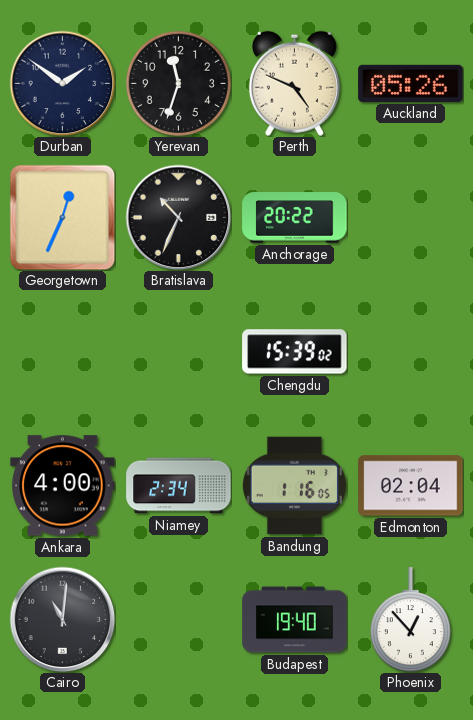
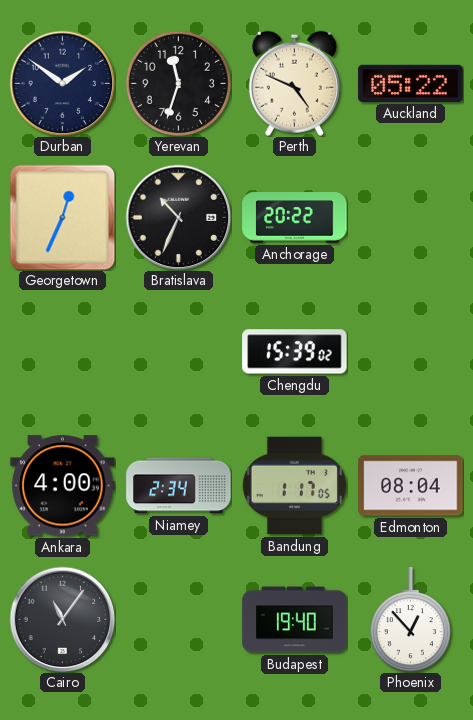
Auckland: 05:26 -> 05:22
Bandung: 1:16 -> 1:17
Edmonton: 02:04 -> 08:04
Cairo: 11:01 -> 11:06
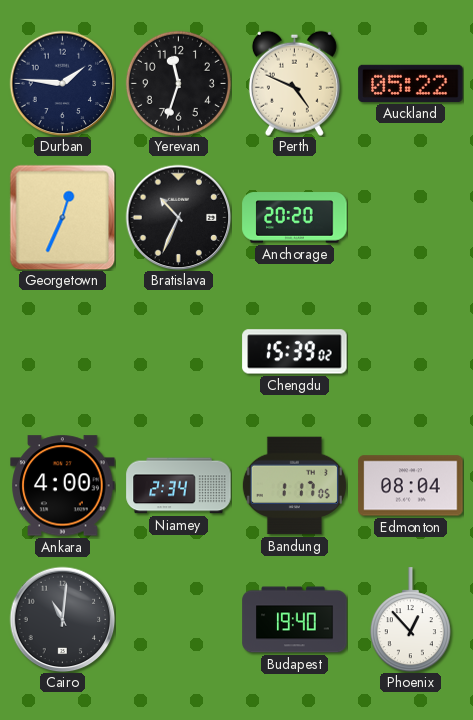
Durban: 1:51 -> 1:46
Anchorage: 20:22 -> 20:20
Cairo: 11:06 -> 11:01
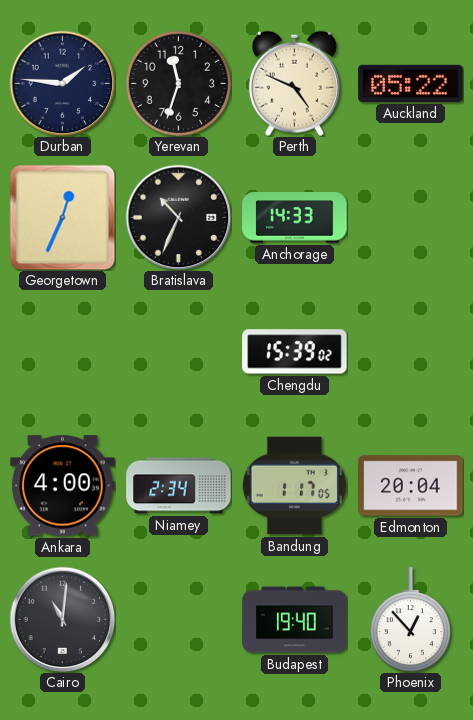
Anchorage: 20:20 -> 14:33
Edmonton: 08:04 -> 20:04
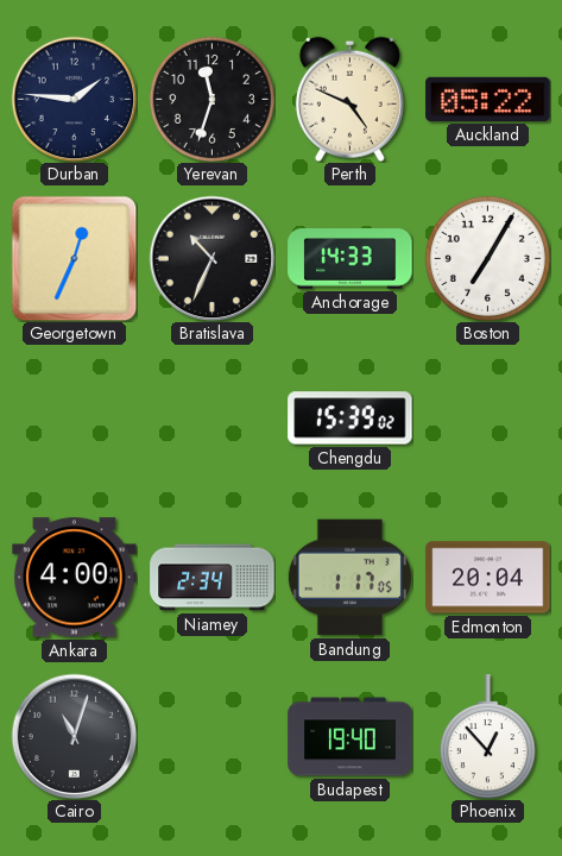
Boston: none -> 7:05
Cairo: 11:01 -> 11:03
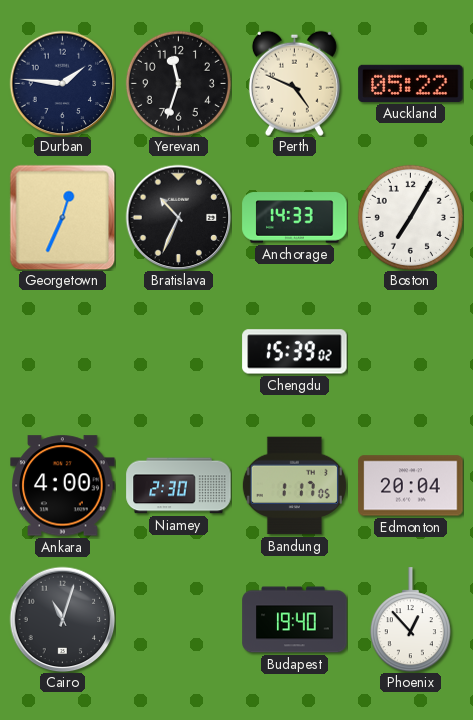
Niamey: 2:34 -> 2:30
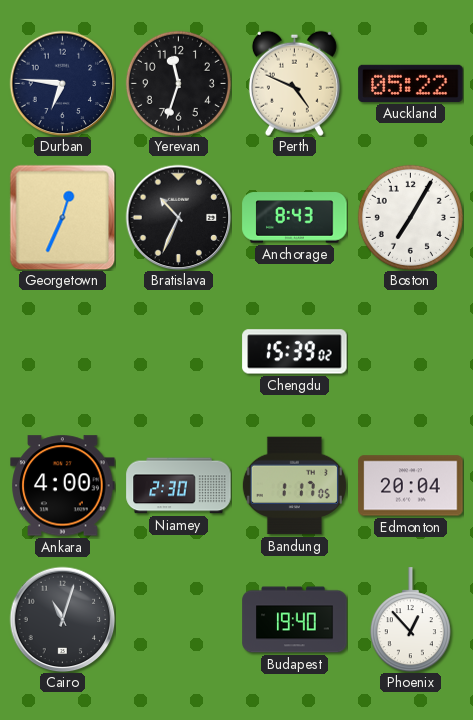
Durban: 1:46 -> 6:46
Anchorage: 14:33 -> 8:43
